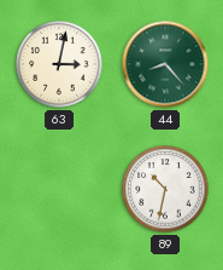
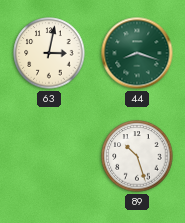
44: 8:23 -> 8:18
89: 10:32 -> 10:27
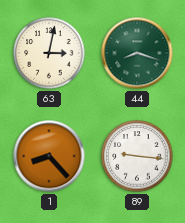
1: none -> 8:23
89: 10:27 -> 9:16
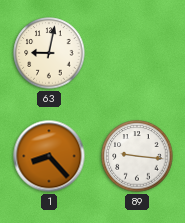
63: 3:02 -> 9:02
44: 8:18 -> none
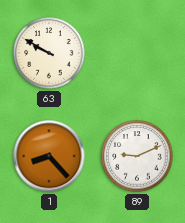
63: 9:02 -> 9:50
89: 9:16 -> 9:11
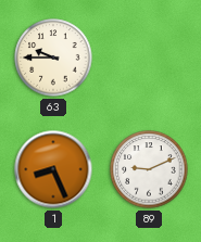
63: 9:50 -> 9:45
1: 8:23 -> 8:26
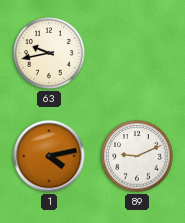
63: 9:45 -> 9:43
1: 8:26 -> 4:13
